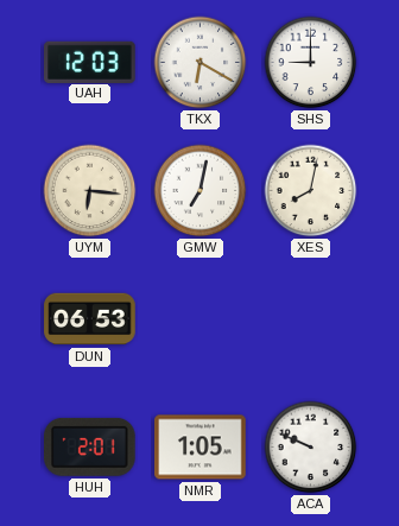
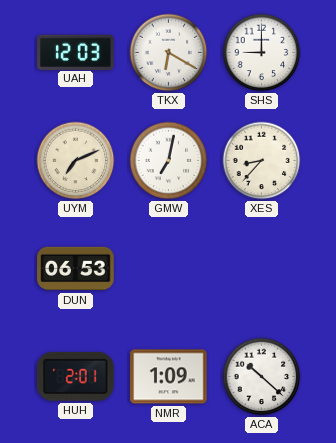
UYM: 6:16 -> 7:11
XES: 8:02 -> 8:37
NMR: 1:05 -> 1:09
ACA: 9:49 -> 10:22
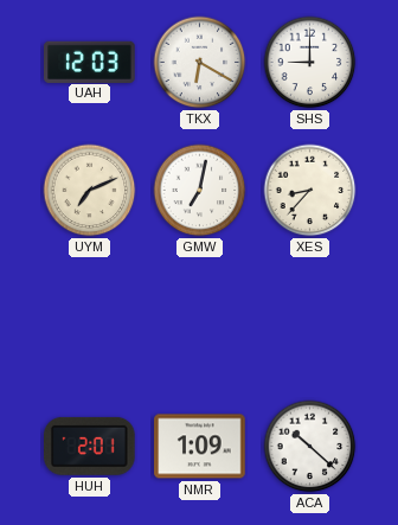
DUN: 06:53 -> none
